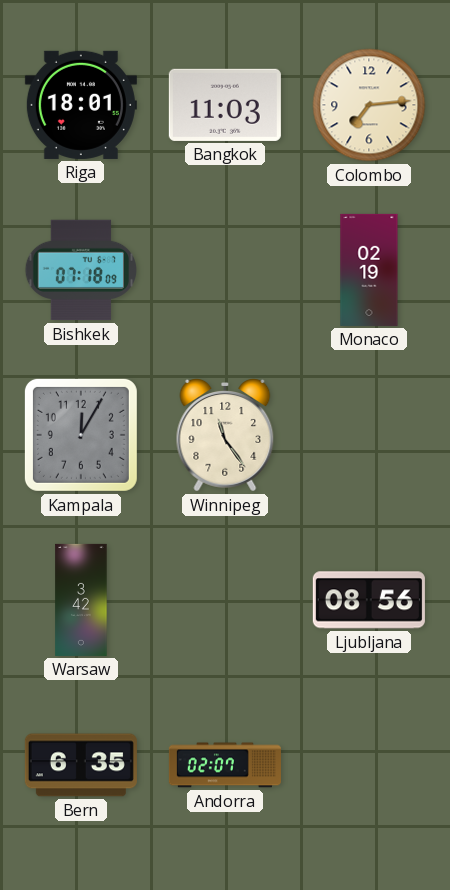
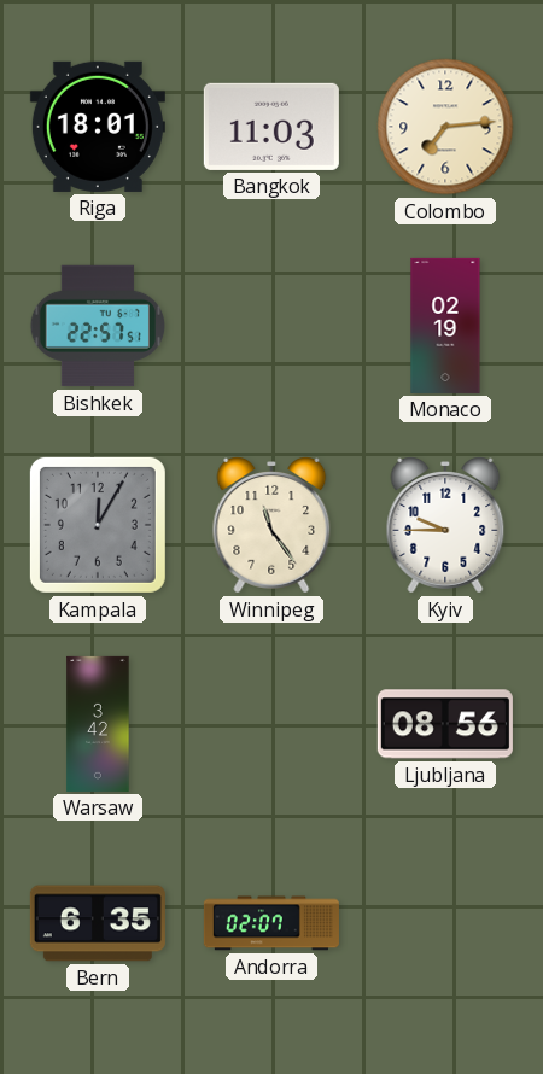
Bishkek: 07:18 -> 22:57
Kyiv: none -> 9:45
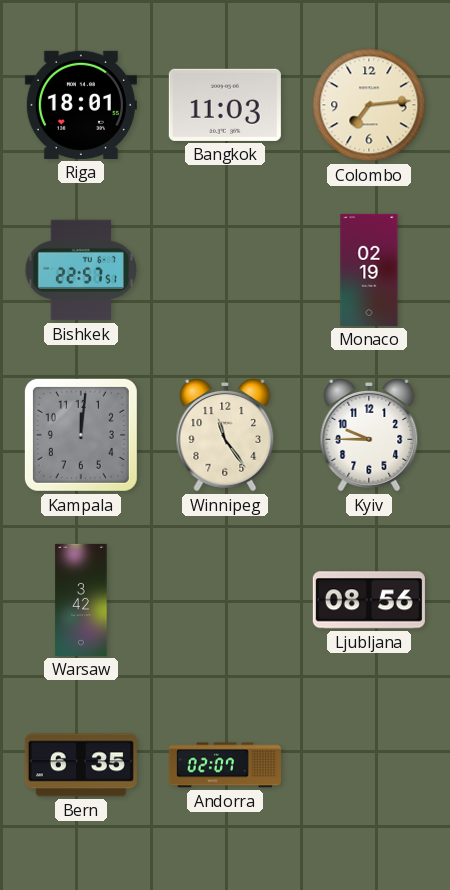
Kampala: 12:05 -> 12:01
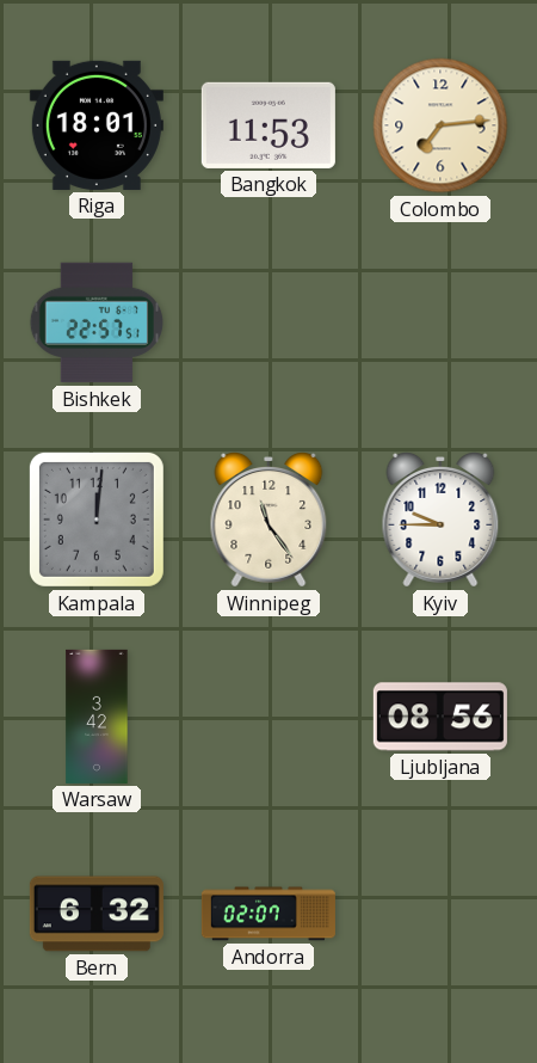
Bangkok: 11:03 -> 11:53
Monaco: 02:19 -> none
Bern: 6:35 -> 6:32
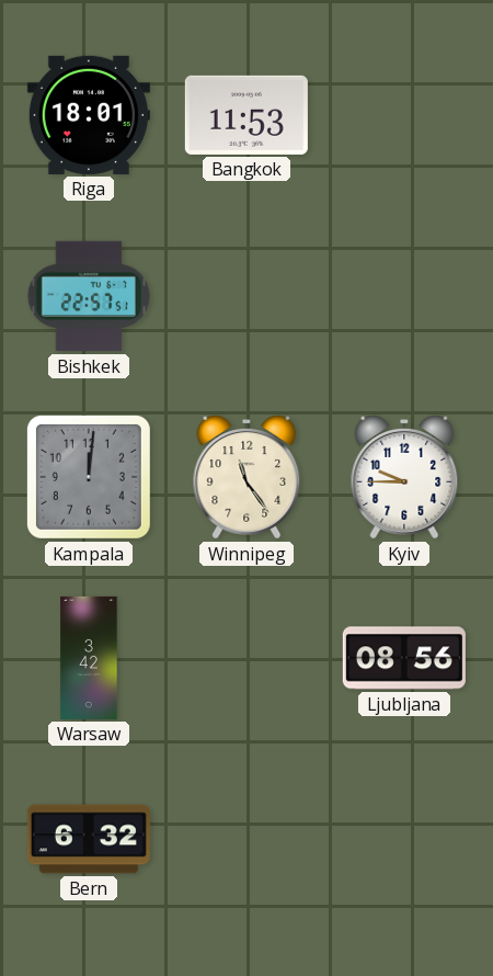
Colombo: 7:14 -> none
Andorra: 02:07 -> none
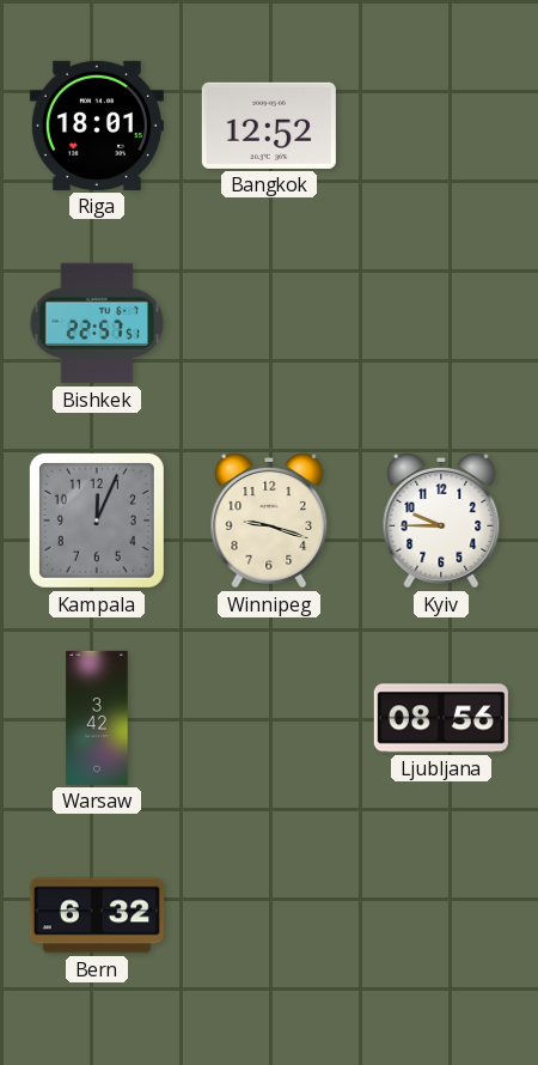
Bangkok: 11:53 -> 12:52
Kampala: 12:01 -> 12:04
Winnipeg: 11:24 -> 9:18
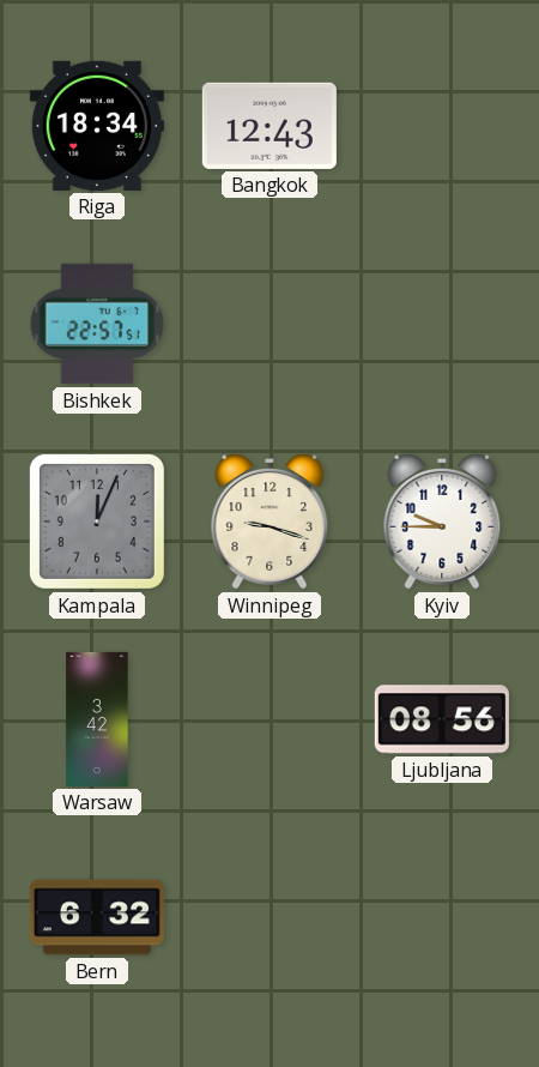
Riga: 18:01 -> 18:34
Bangkok: 12:52 -> 12:43
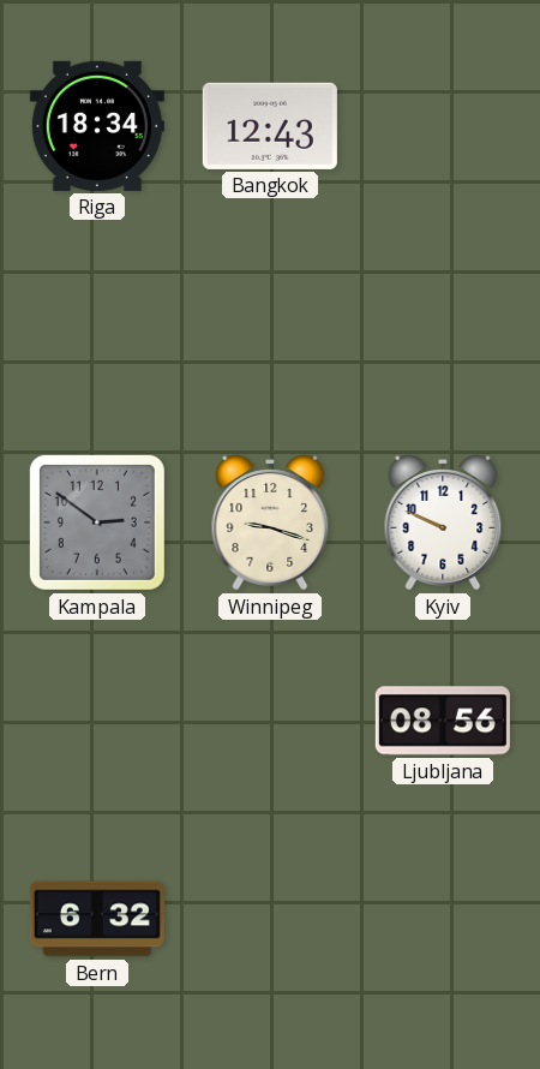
Bishkek: 22:57 -> none
Kampala: 12:04 -> 2:51
Kyiv: 9:45 -> 9:49
Warsaw: 3:42 -> none
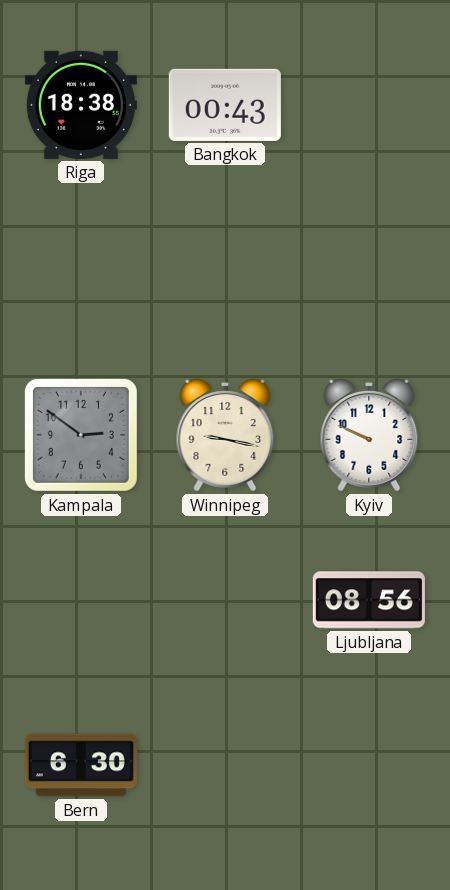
Riga: 18:34 -> 18:38
Bangkok: 12:43 -> 00:43
Winnipeg: 9:18 -> 9:17
Bern: 6:32 -> 6:30
